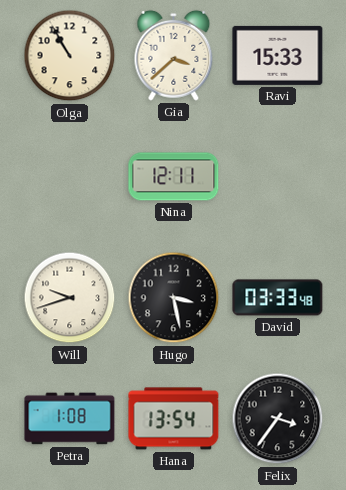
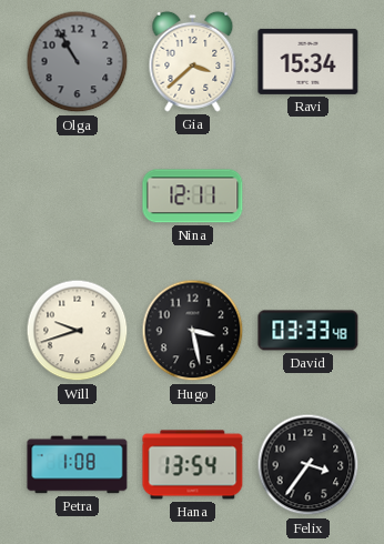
Olga dial: cream -> grey
Ravi: 15:33 -> 15:34
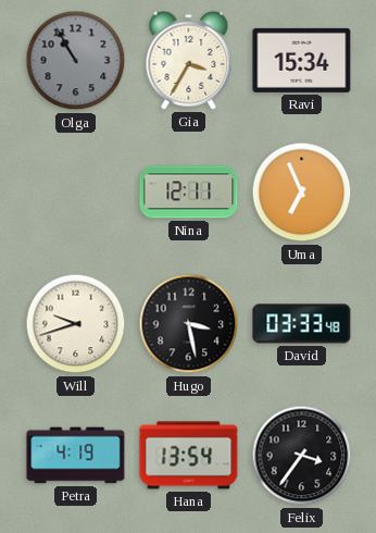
Gia: 3:38 -> 3:35
Uma: none -> 6:56
Petra: 1:08 -> 4:19
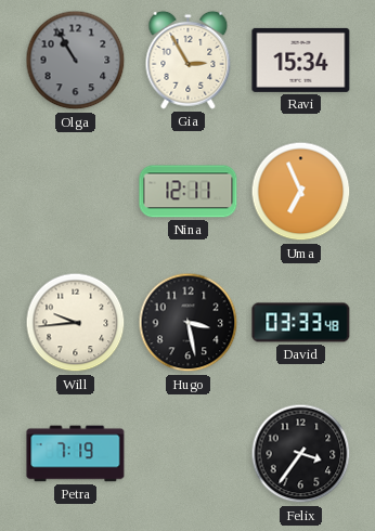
Gia: 3:35 -> 2:55
Will: 9:42 -> 9:44
Petra: 4:19 -> 7:19
Hana: 13:54 -> none
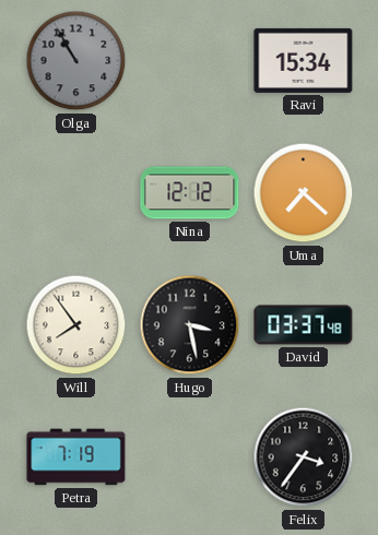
Gia: 2:55 -> none
Nina: 12:11 -> 12:12
Uma: 6:56 -> 7:22
Will: 9:44 -> 7:54
David: 03:33 -> 03:37
